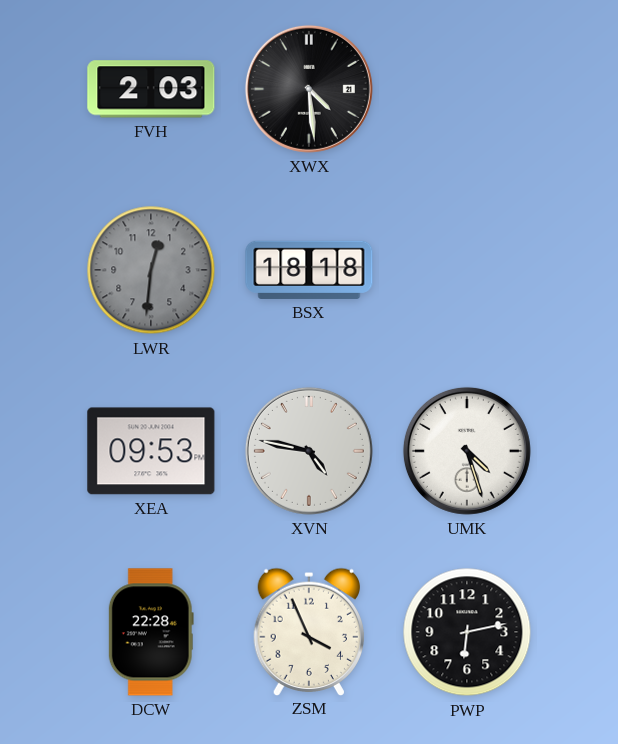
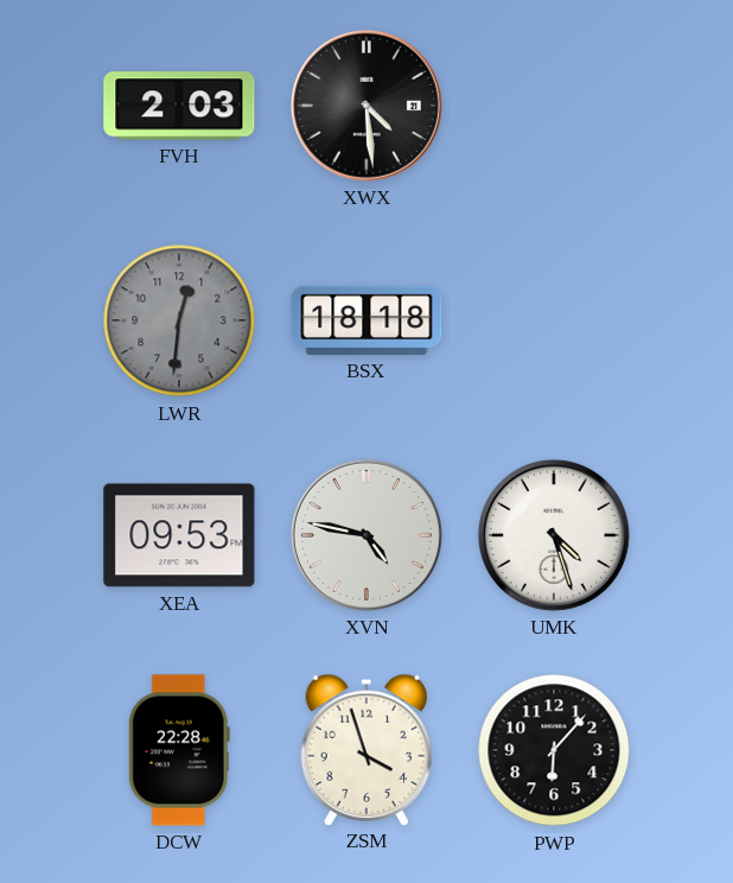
ZSM: 3:56 -> 3:57
PWP: 6:13 -> 6:07
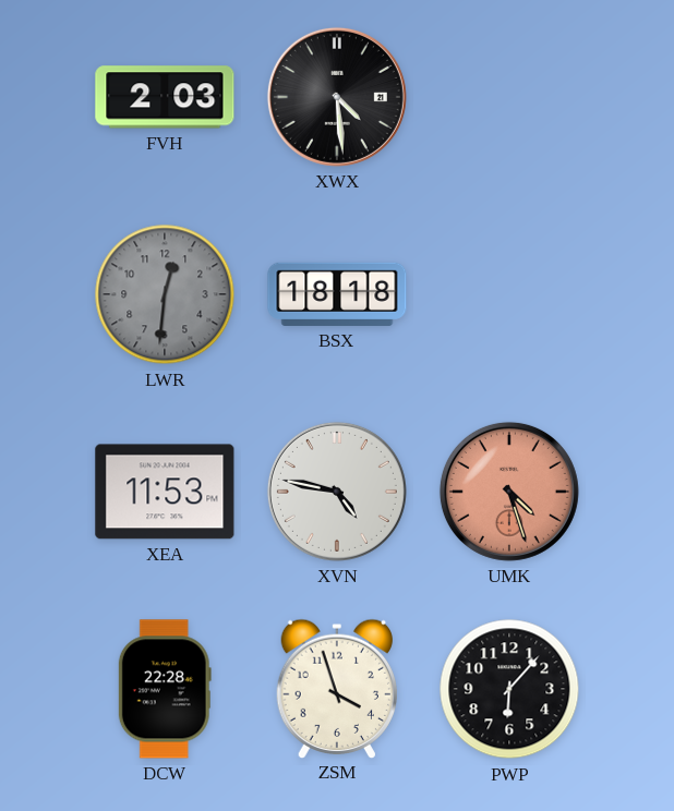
XEA: 09:53 -> 11:53
UMK dial: white -> salmon
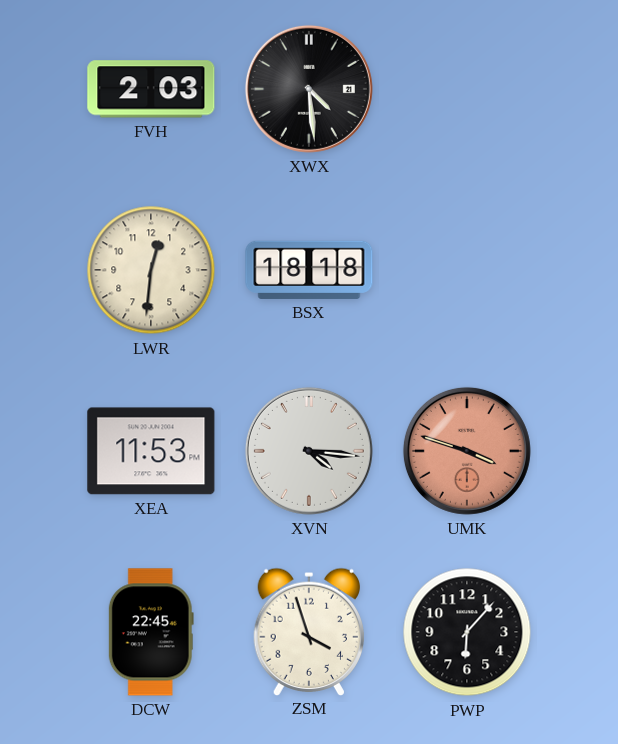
LWR dial: grey -> cream
XVN: 4:47 -> 4:16
UMK: 4:27 -> 3:48
DCW: 22:28 -> 22:45
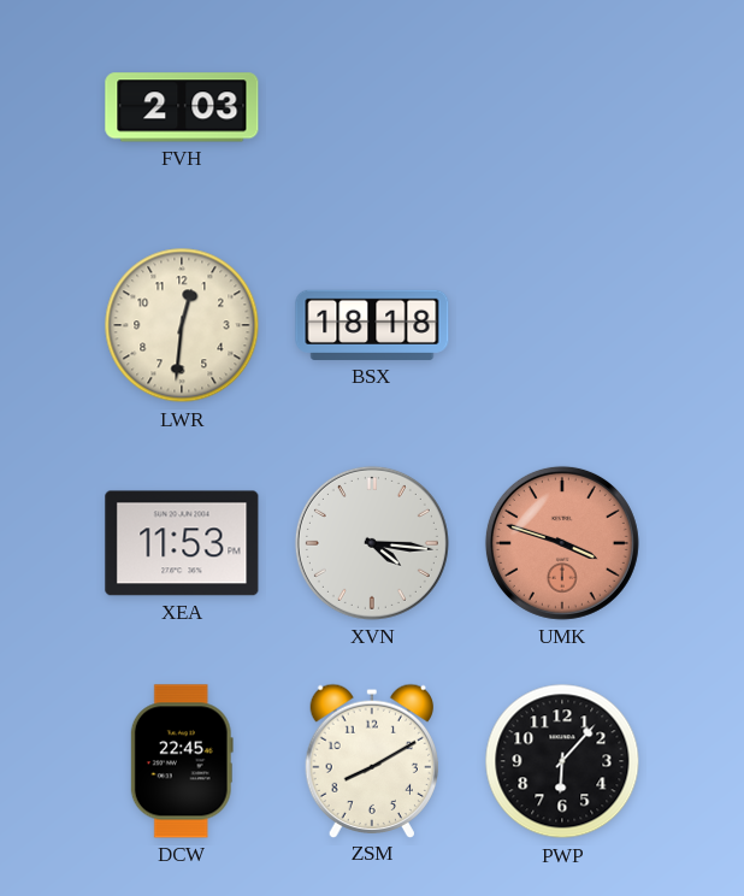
XWX: 4:29 -> none
ZSM: 3:57 -> 8:10
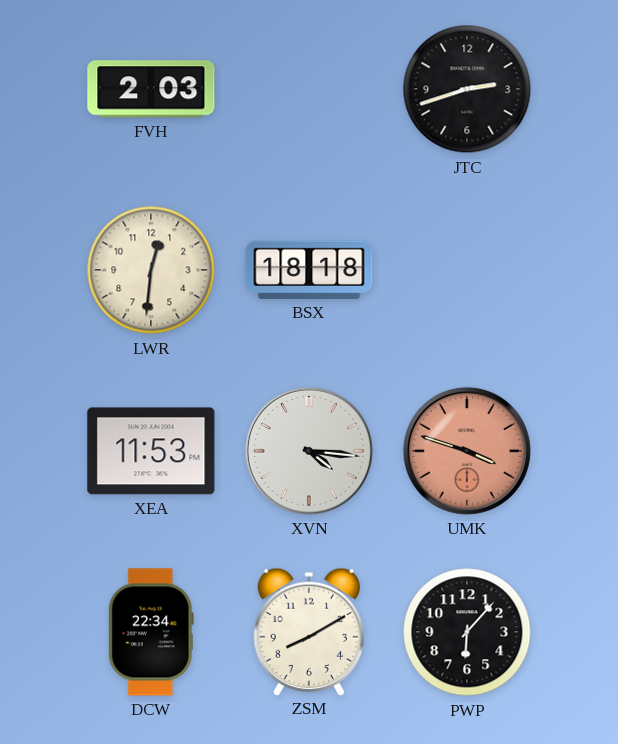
JTC: none -> 2:42
DCW: 22:45 -> 22:34
